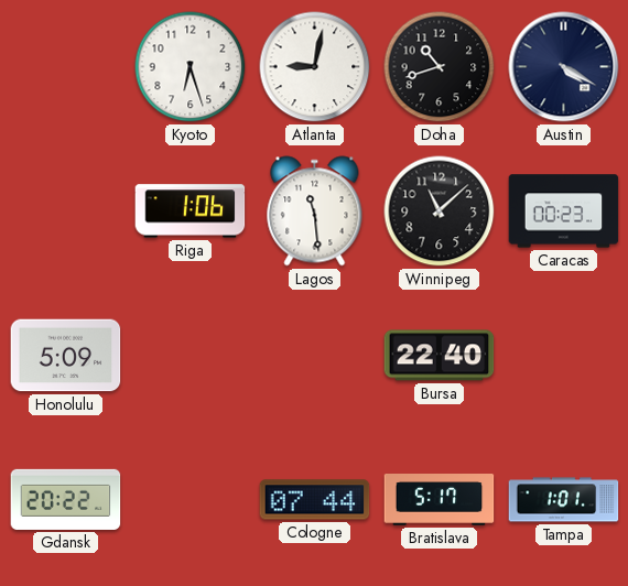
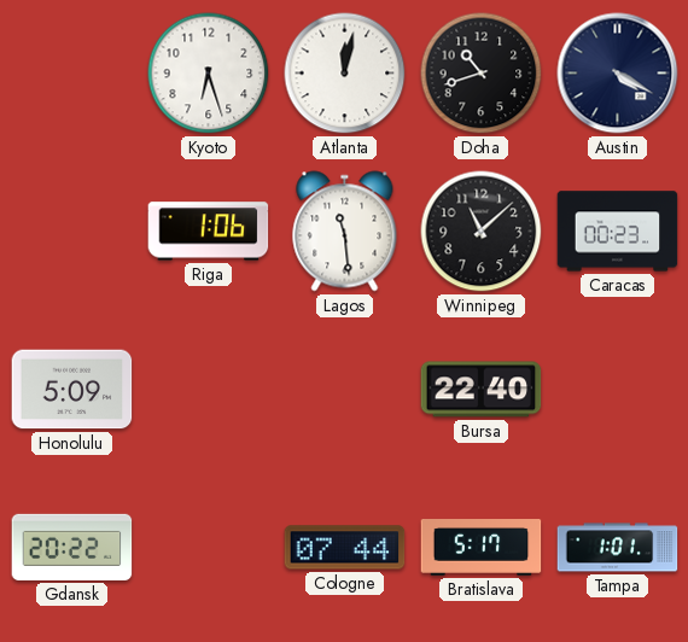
Atlanta: 9:02 -> 12:02
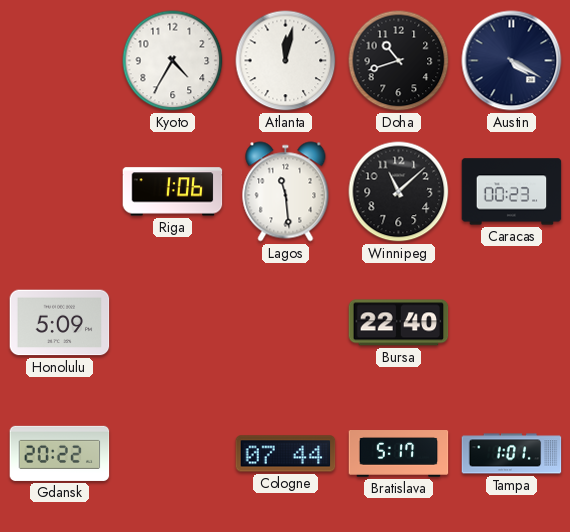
Kyoto: 6:27 -> 4:35
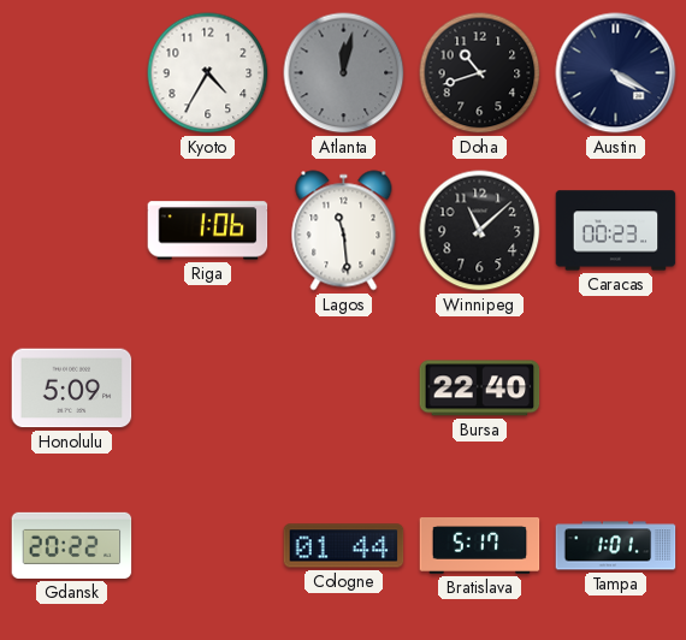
Atlanta dial: white -> grey
Cologne: 07:44 -> 01:44
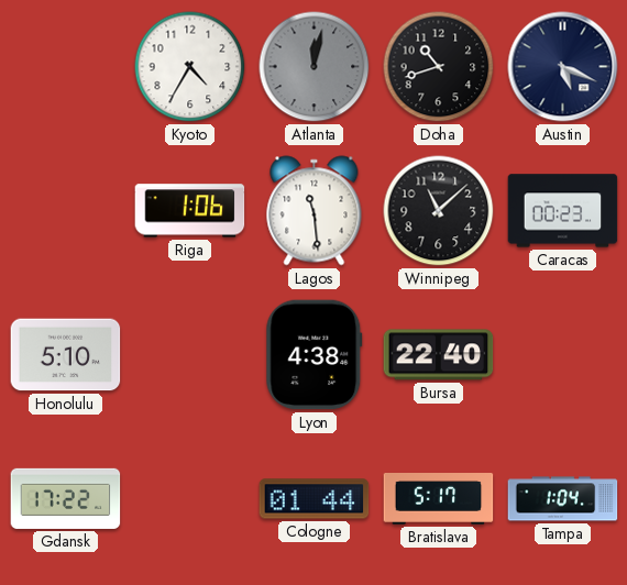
Austin: 4:20 -> 5:19
Honolulu: 5:09 -> 5:10
Lyon: none -> 4:38
Gdansk: 20:22 -> 17:22
Tampa: 1:01 -> 1:04
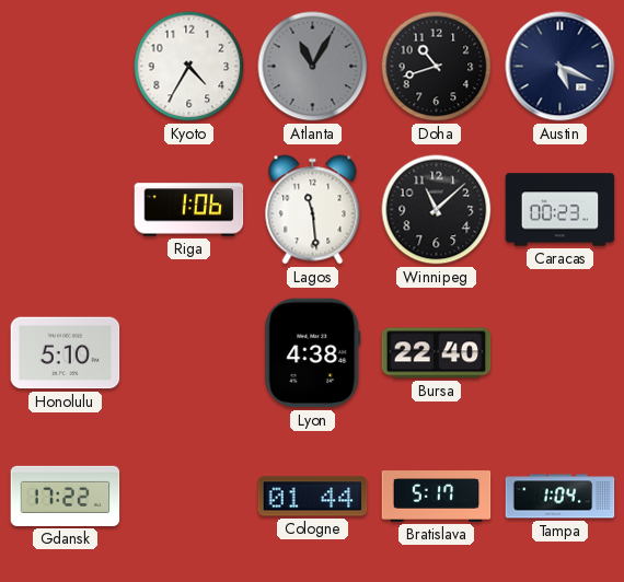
Atlanta: 12:02 -> 11:05
